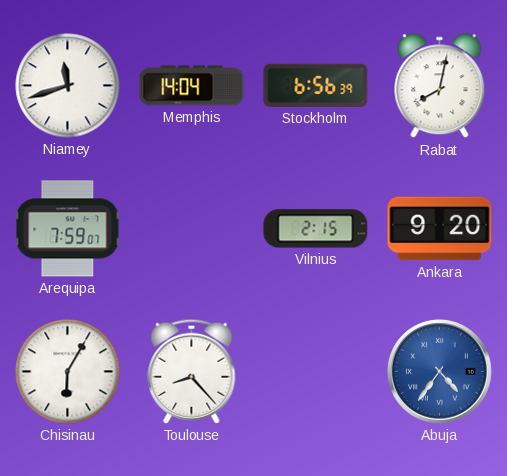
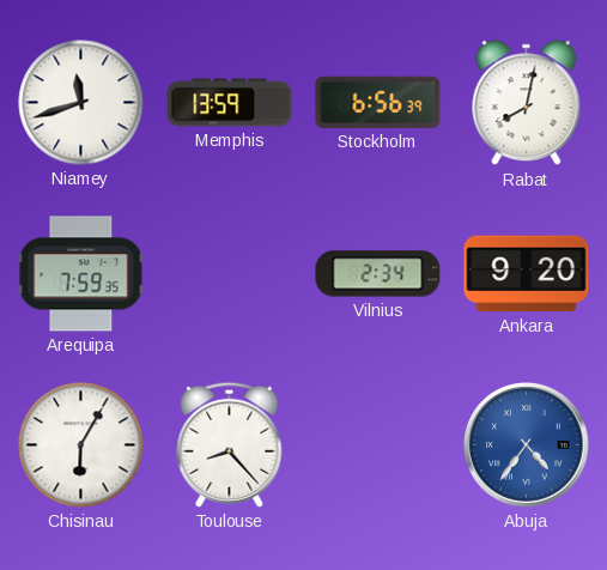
Memphis: 14:04 -> 13:59
Arequipa: 7:59:07 -> 7:59:35
Vilnius: 2:15 -> 2:34
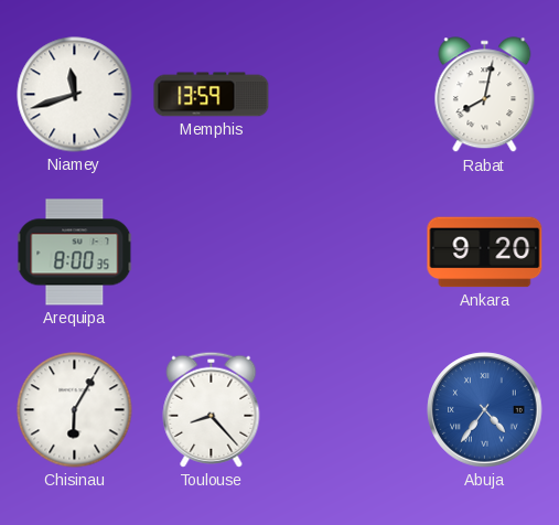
Stockholm: 6:56 -> none
Arequipa: 7:59 -> 8:00
Vilnius: 2:34 -> none
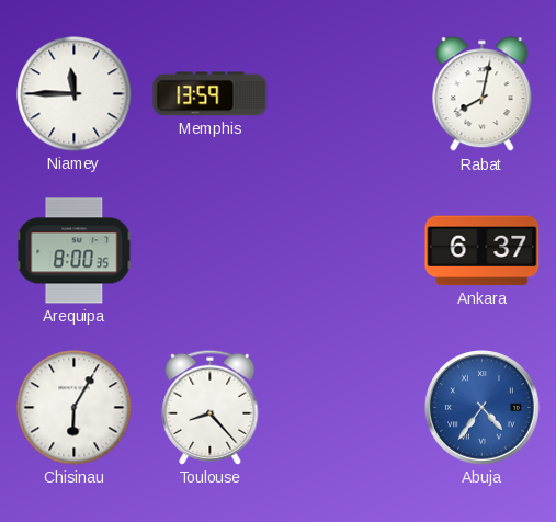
Niamey: 11:42 -> 11:45
Ankara: 9:20 -> 6:37
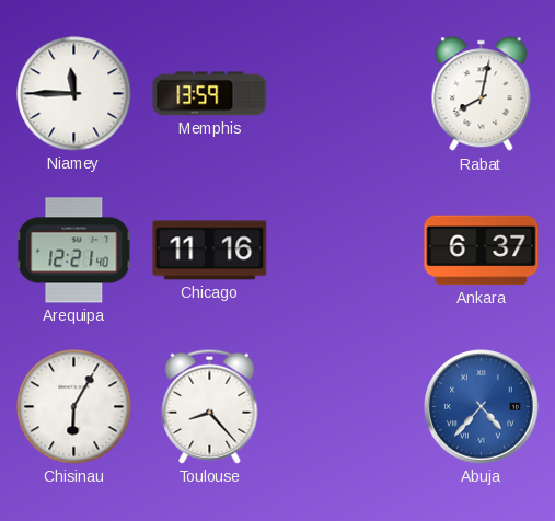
Arequipa: 8:00 -> 12:21
Chicago: none -> 11:16
Abuja: 4:36 -> 4:37
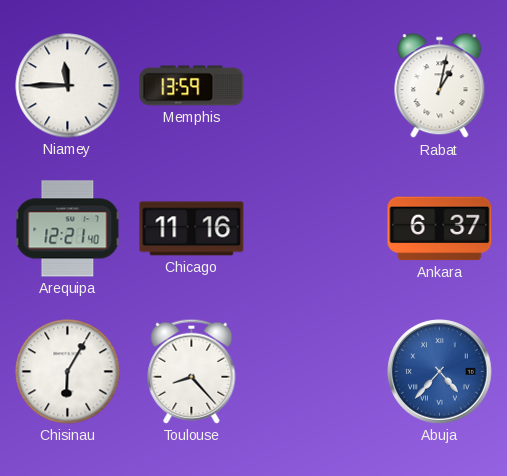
Rabat: 8:02 -> 1:02
